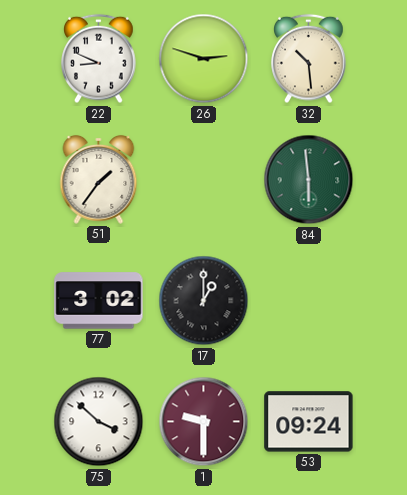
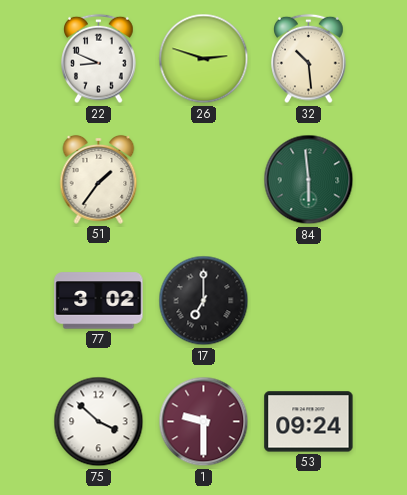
17: 1:00 -> 7:00
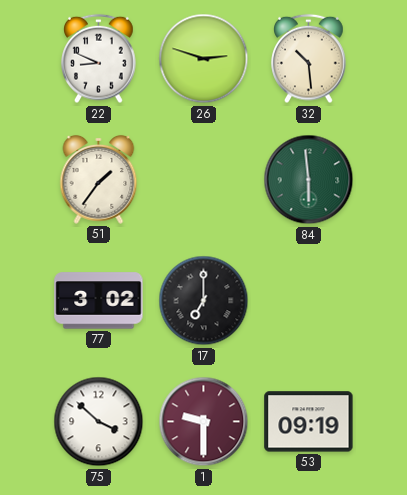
53: 09:24 -> 09:19
